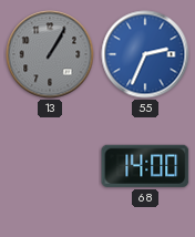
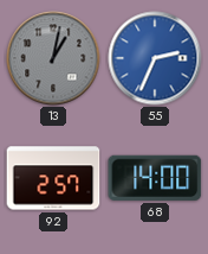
13: 1:05 -> 1:02
92: none -> 2:57
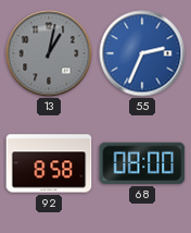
92: 2:57 -> 8:58
68: 14:00 -> 08:00
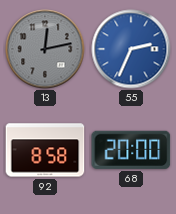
13: 1:02 -> 12:13
68: 08:00 -> 20:00
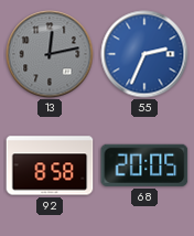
68: 20:00 -> 20:05
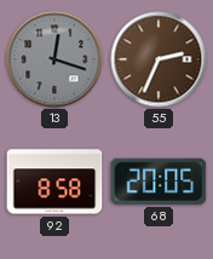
13: 12:13 -> 12:18
55 dial: blue -> brown
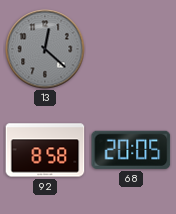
13: 12:18 -> 12:22
55: 2:34 -> none
